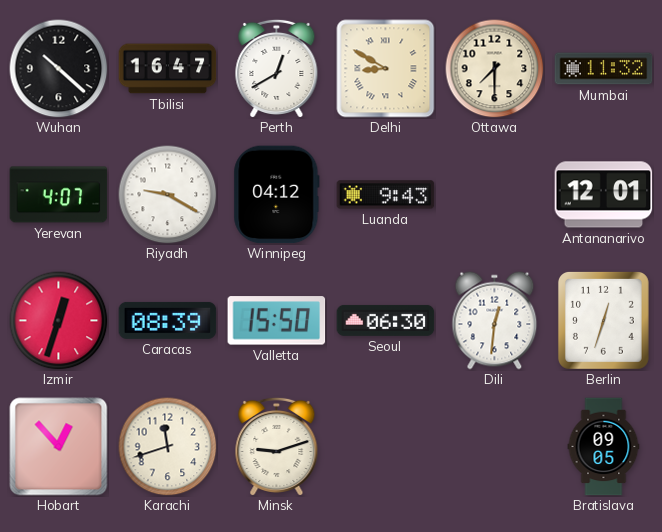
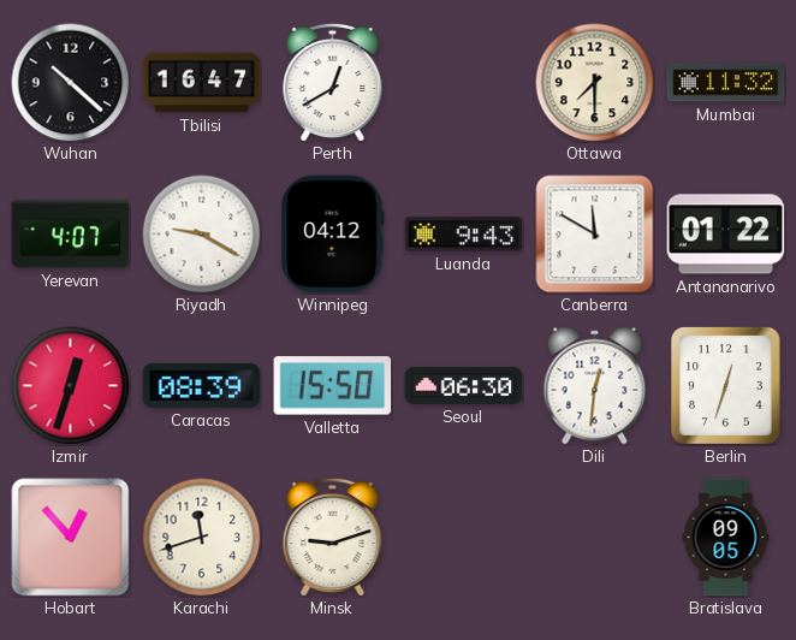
Delhi: 8:50 -> none
Canberra: none -> 11:50
Antananarivo: 12:01 -> 01:22
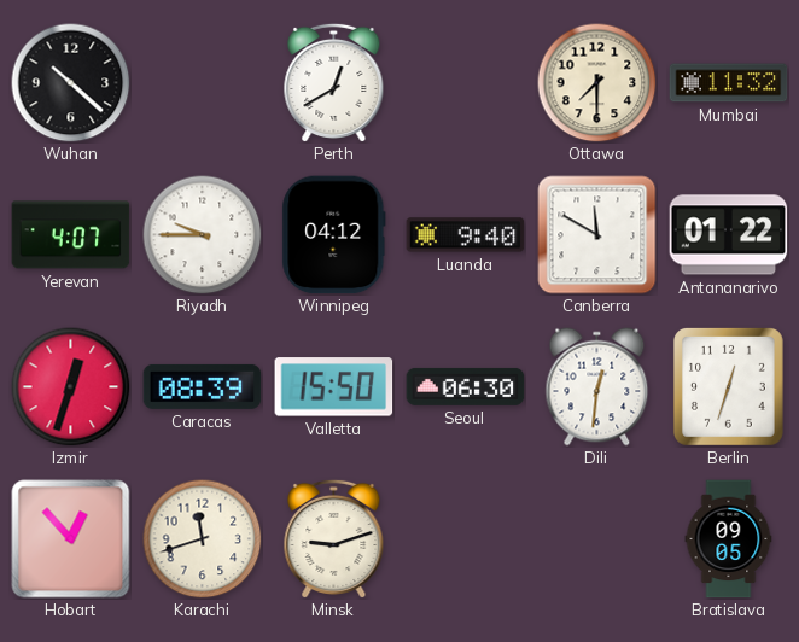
Tbilisi: 16:47 -> none
Riyadh: 9:20 -> 9:45
Luanda: 9:43 -> 9:40
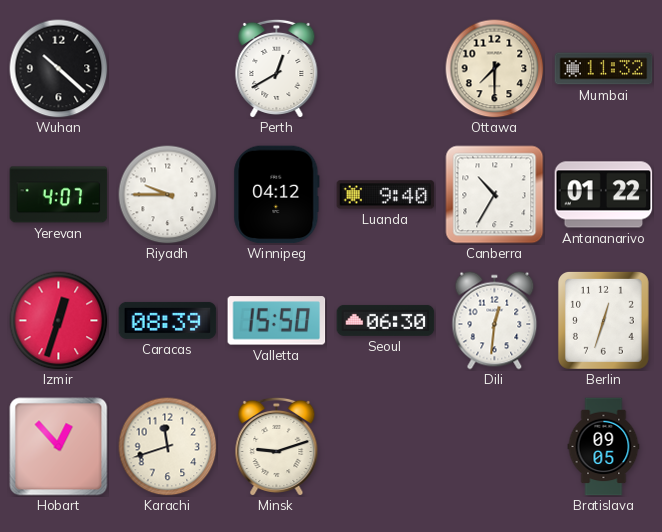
Canberra: 11:50 -> 10:35
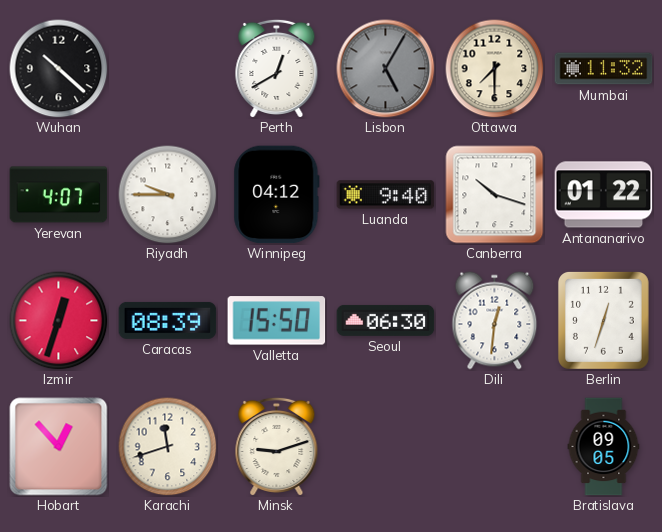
Lisbon: none -> 5:05
Canberra: 10:35 -> 10:18
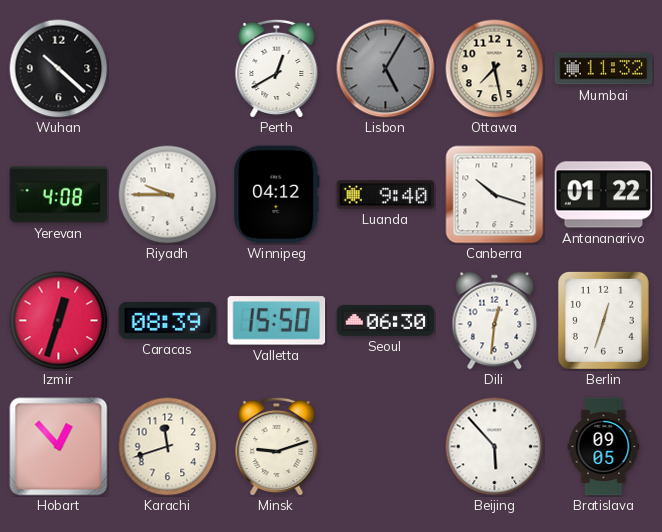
Ottawa: 7:30 -> 7:28
Yerevan: 4:07 -> 4:08
Beijing: none -> 5:53
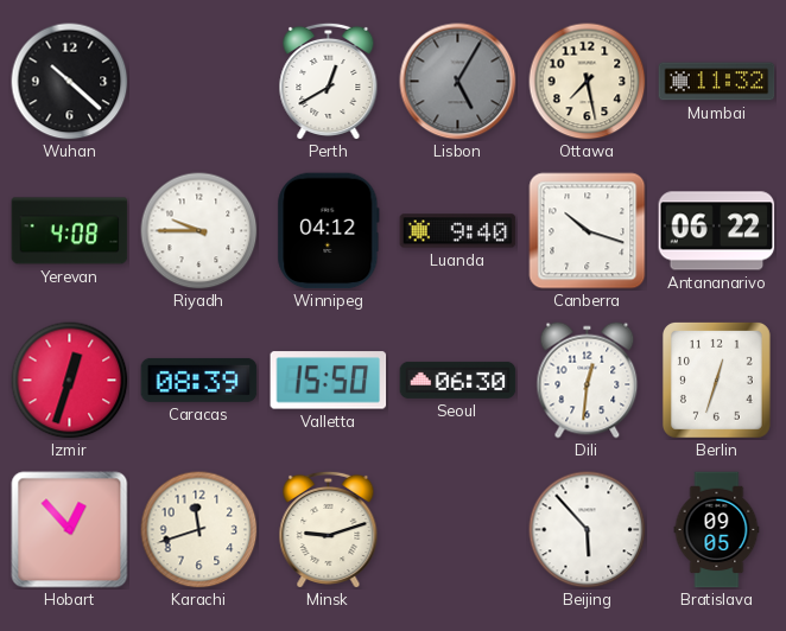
Antananarivo: 01:22 -> 06:22
